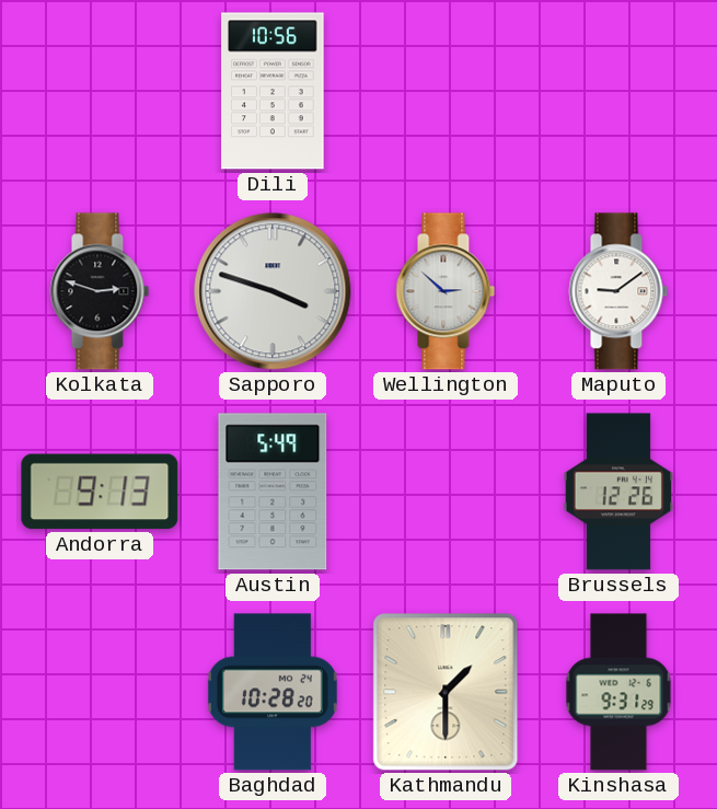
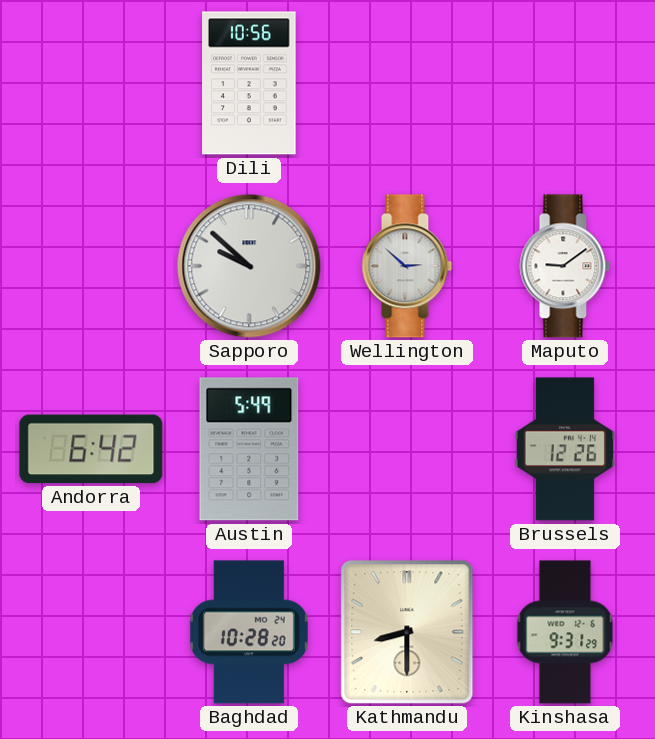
Kolkata: 2:48 -> none
Sapporo: 3:48 -> 9:52
Andorra: 9:13 -> 6:42
Kathmandu: 1:30 -> 8:30
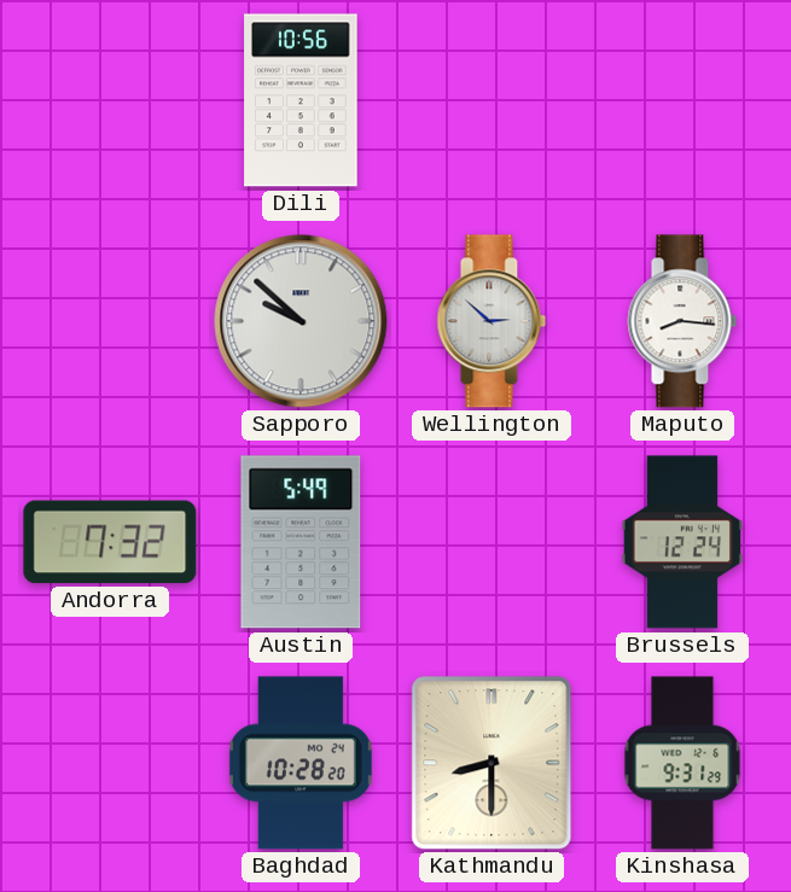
Maputo: 9:09 -> 8:16
Andorra: 6:42 -> 7:32
Brussels: 12:26 -> 12:24
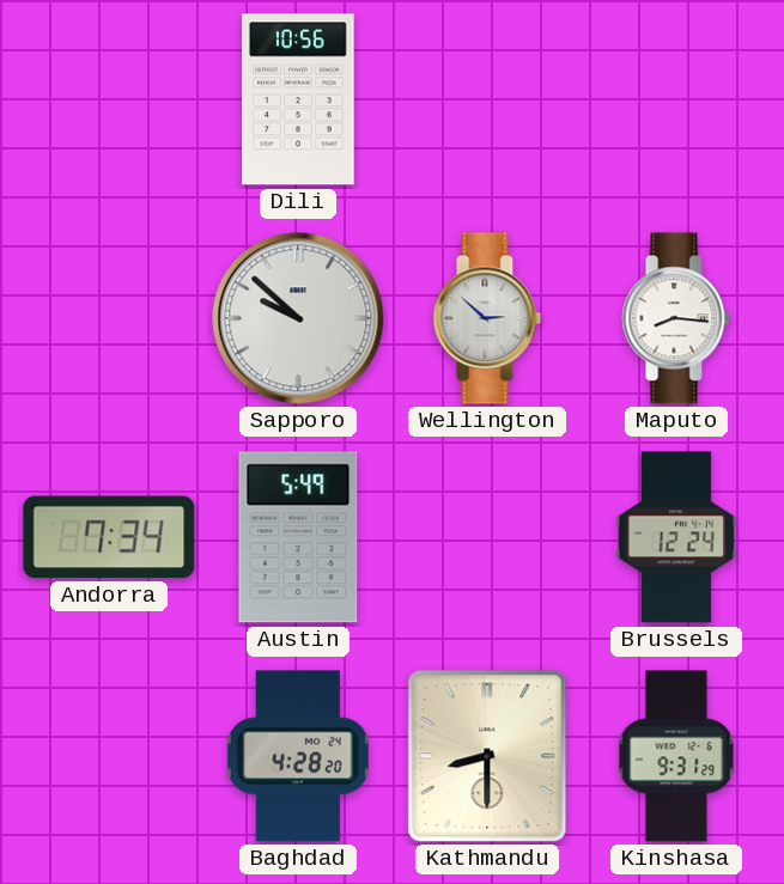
Andorra: 7:32 -> 7:34
Baghdad: 10:28 -> 4:28
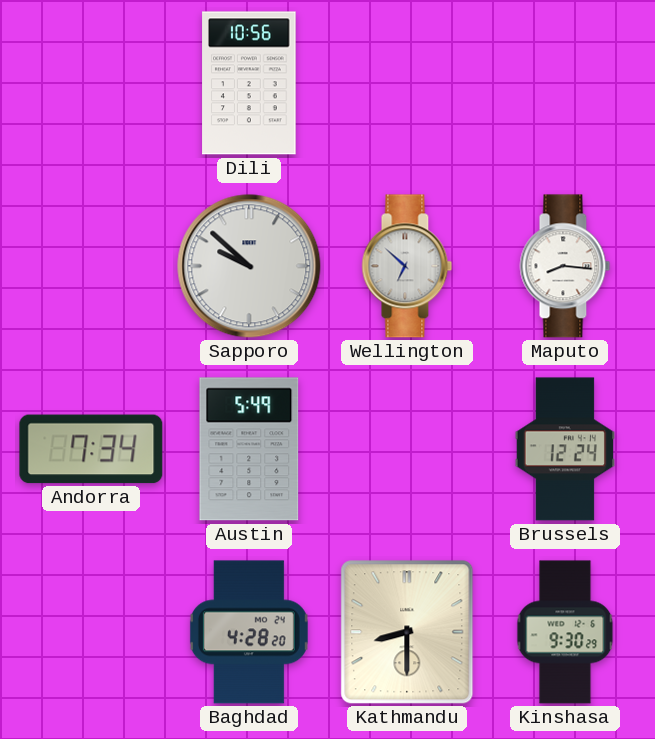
Wellington: 2:52 -> 6:52
Kinshasa: 9:31 -> 9:30
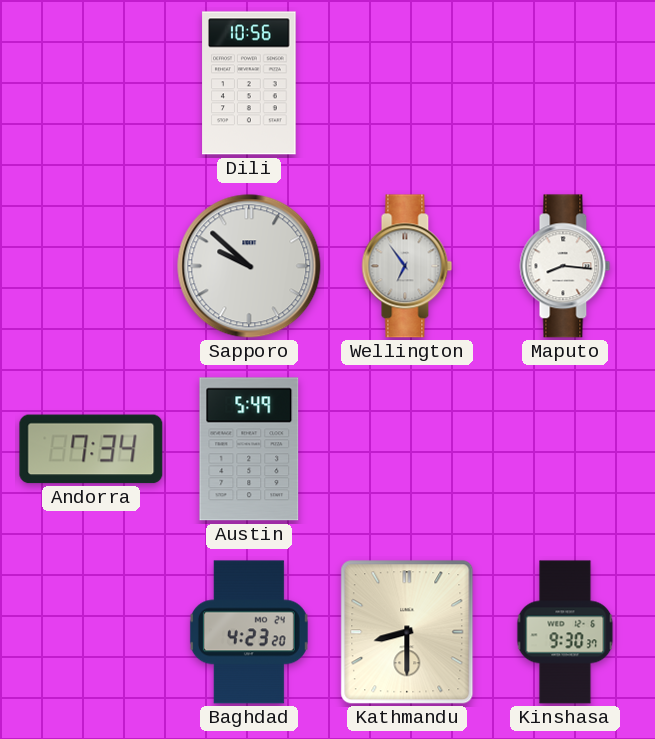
Wellington: 6:52 -> 6:54
Brussels: 12:24 -> none
Baghdad: 4:28 -> 4:23
Kinshasa: 9:30:29 -> 9:30:37
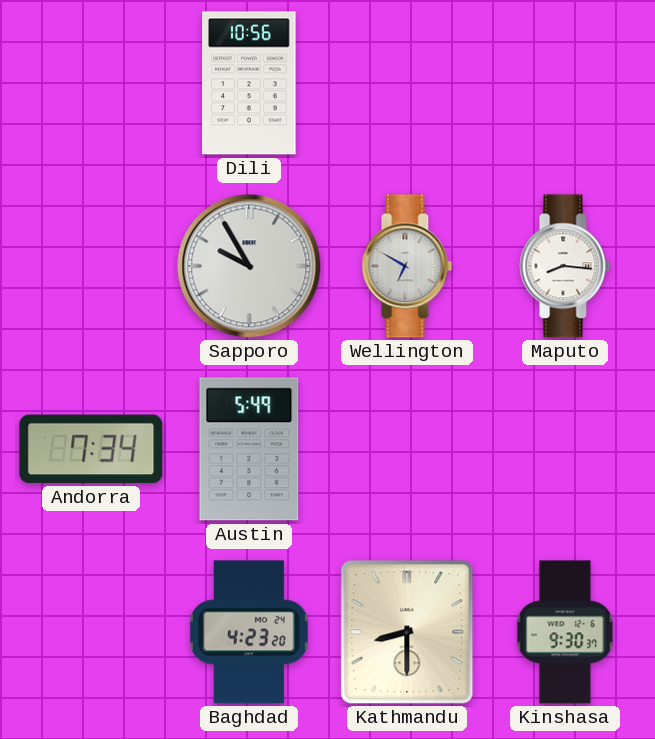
Sapporo: 9:52 -> 9:55
Wellington: 6:54 -> 6:50
